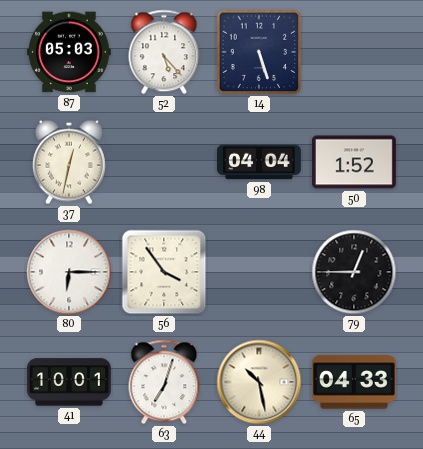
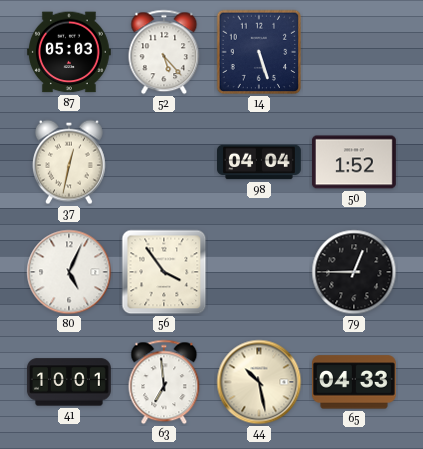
80: 6:15 -> 5:04
63: 7:03 -> 6:59
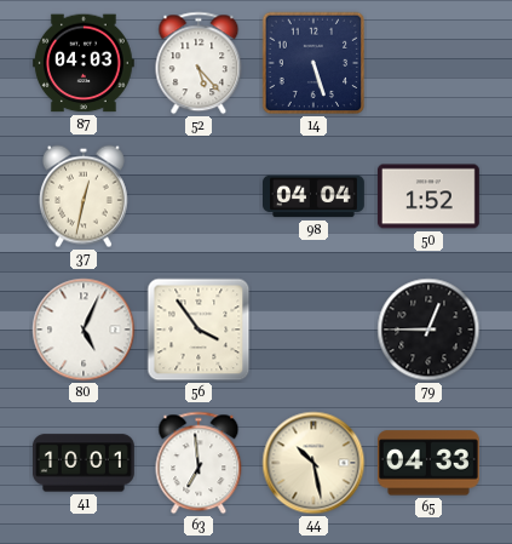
87: 05:03 -> 04:03
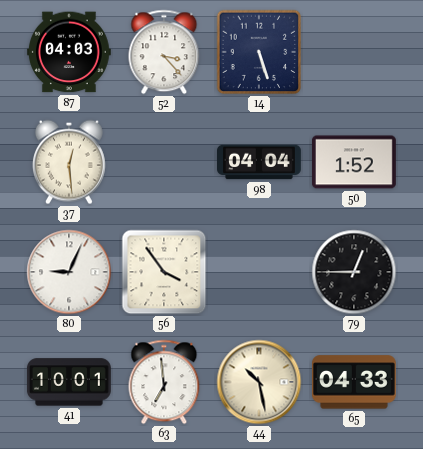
52: 5:23 -> 3:23
37: 12:32 -> 12:29
80: 5:04 -> 9:04
